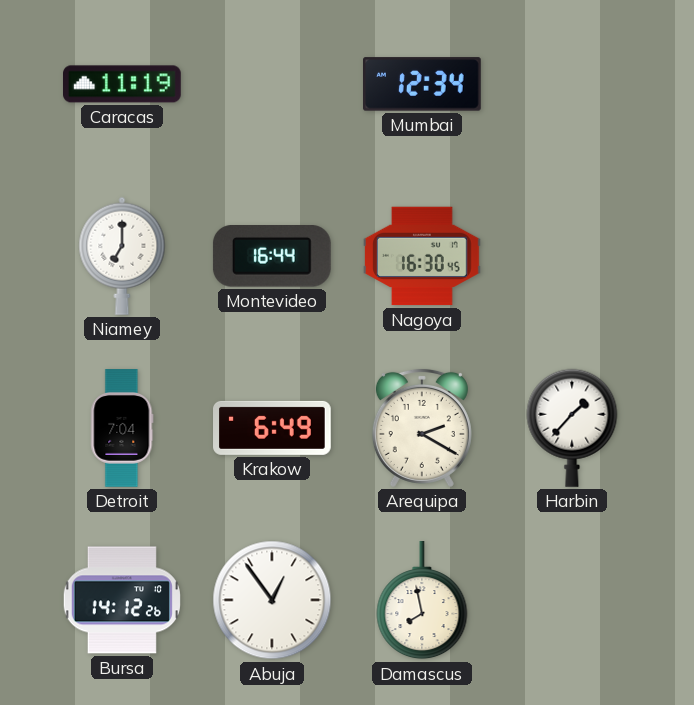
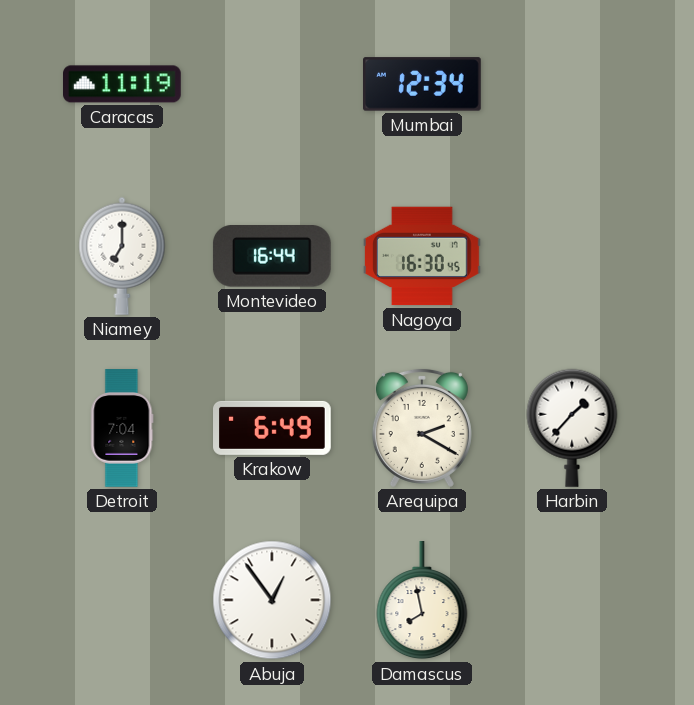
Bursa: 14:12 -> none
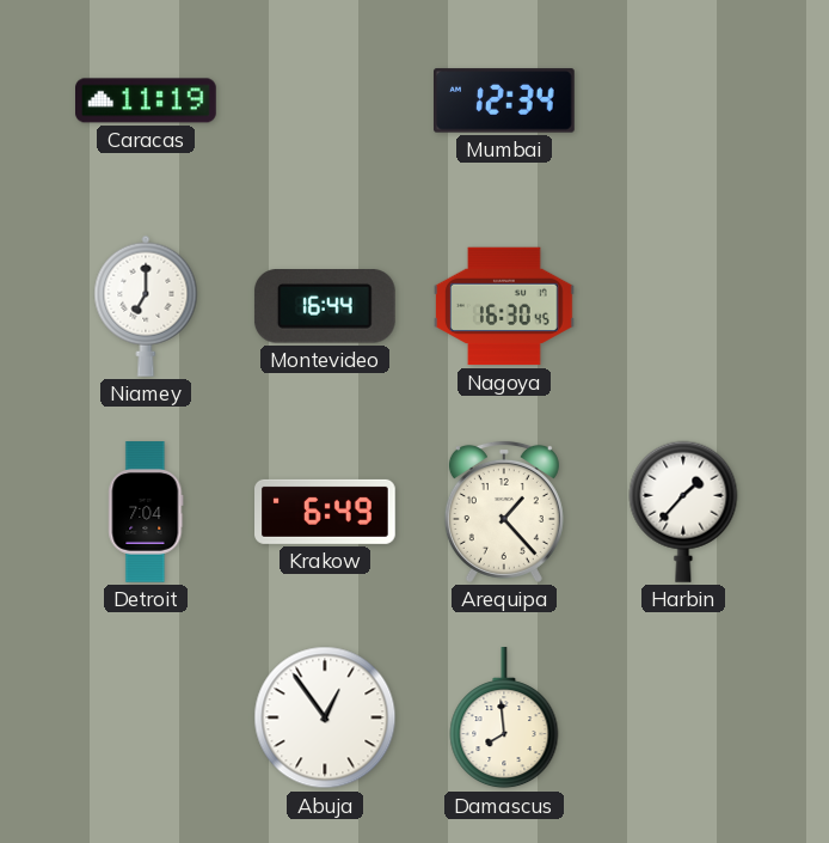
Arequipa: 2:20 -> 1:23
Damascus: 7:58 -> 7:59
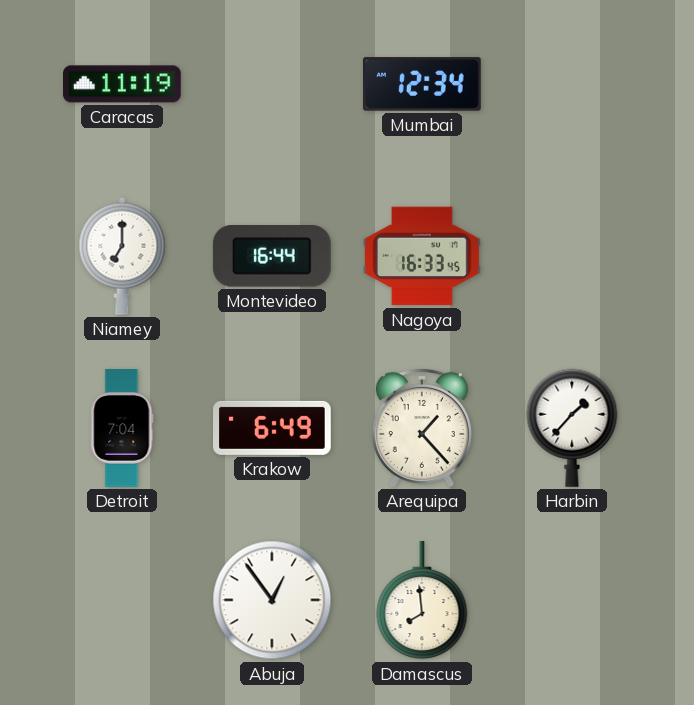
Nagoya: 16:30 -> 16:33
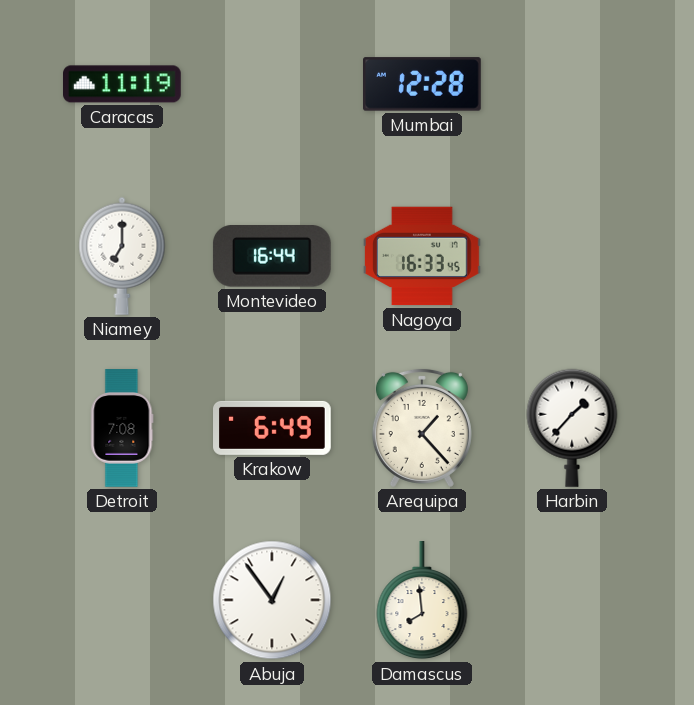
Mumbai: 12:34 -> 12:28
Detroit: 7:04 -> 7:08
